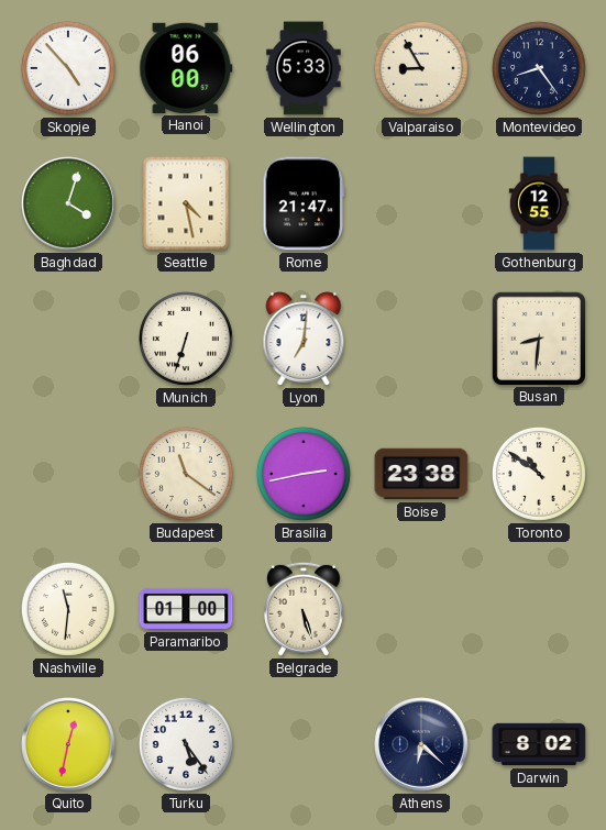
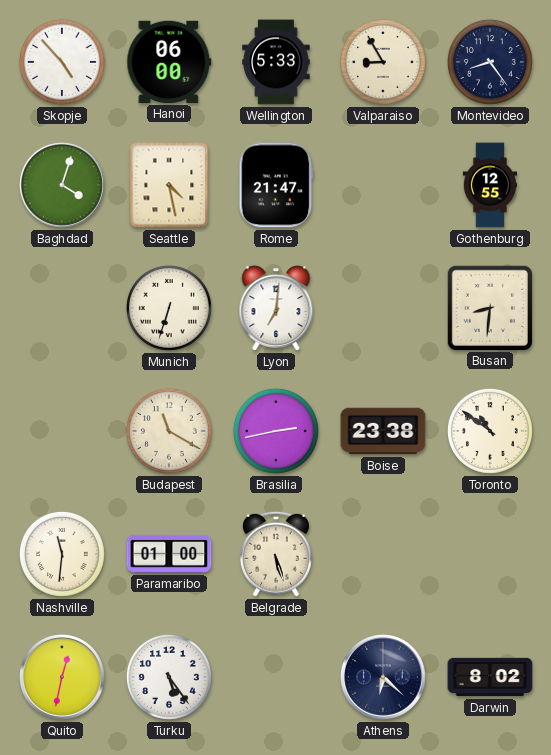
Budapest: 11:21 -> 11:20
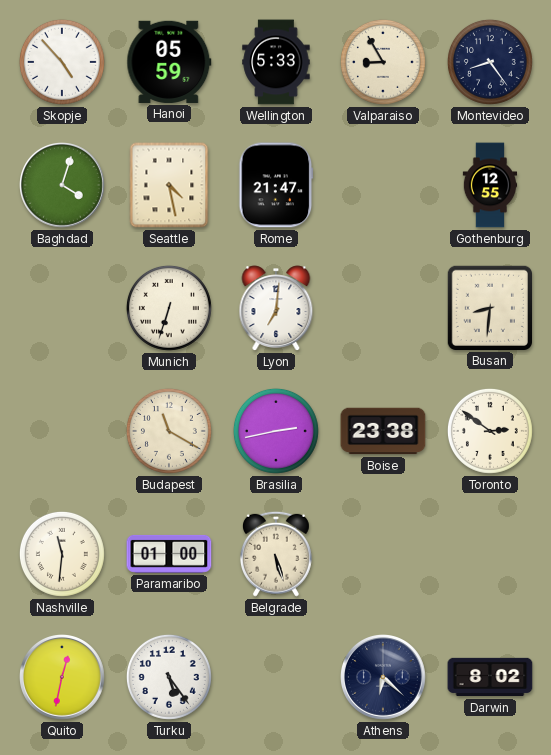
Hanoi: 06:00 -> 05:59
Toronto: 10:51 -> 2:51
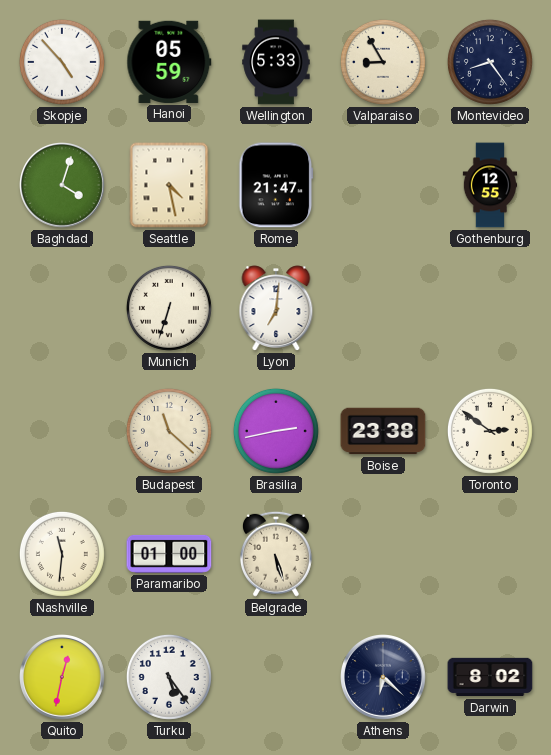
Busan: 8:31 -> none
Budapest: 11:20 -> 11:22
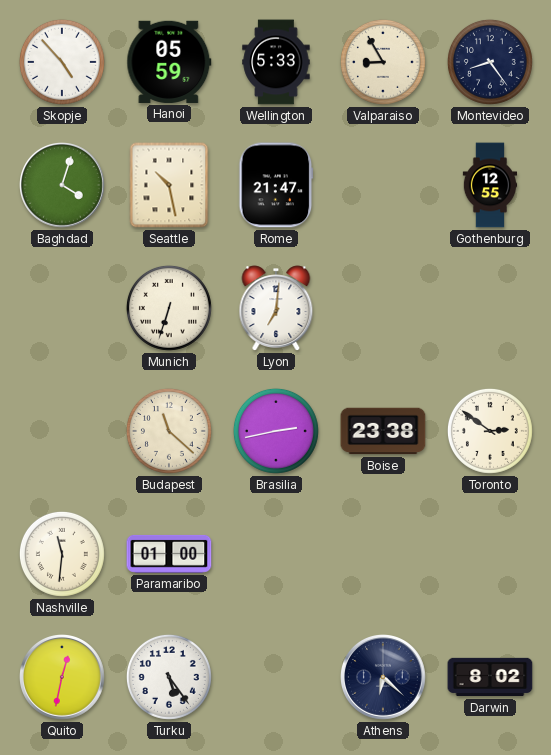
Seattle: 4:28 -> 10:28
Belgrade: 5:27 -> none
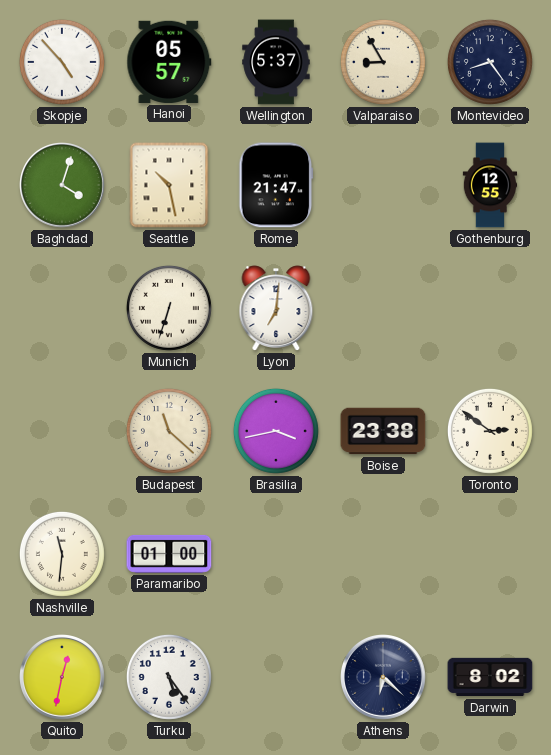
Hanoi: 05:59 -> 05:57
Wellington: 5:33 -> 5:37
Brasilia: 2:43 -> 3:43
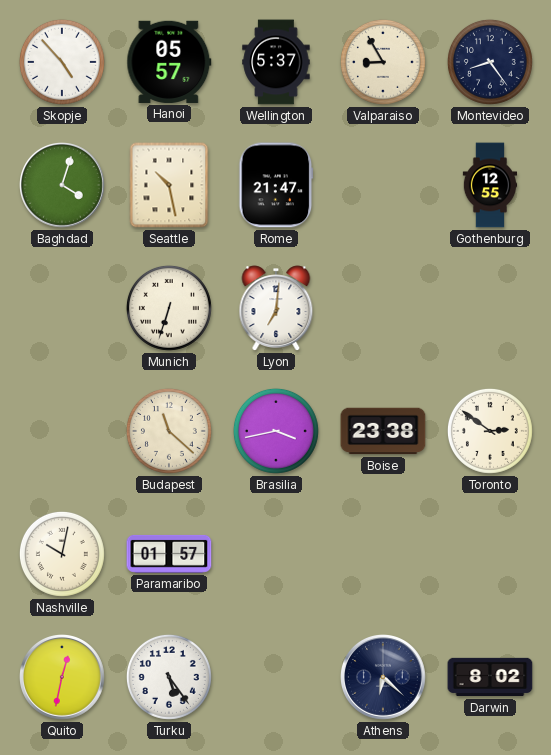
Nashville: 11:31 -> 10:02
Paramaribo: 01:00 -> 01:57
